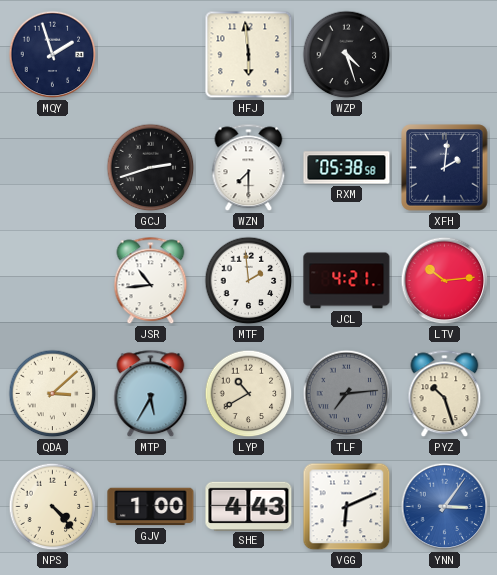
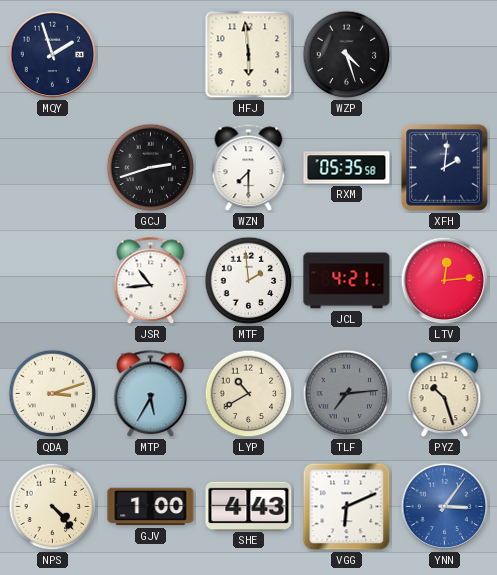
RXM: 05:38 -> 05:35
LTV: 10:14 -> 12:14
QDA: 3:08 -> 3:12
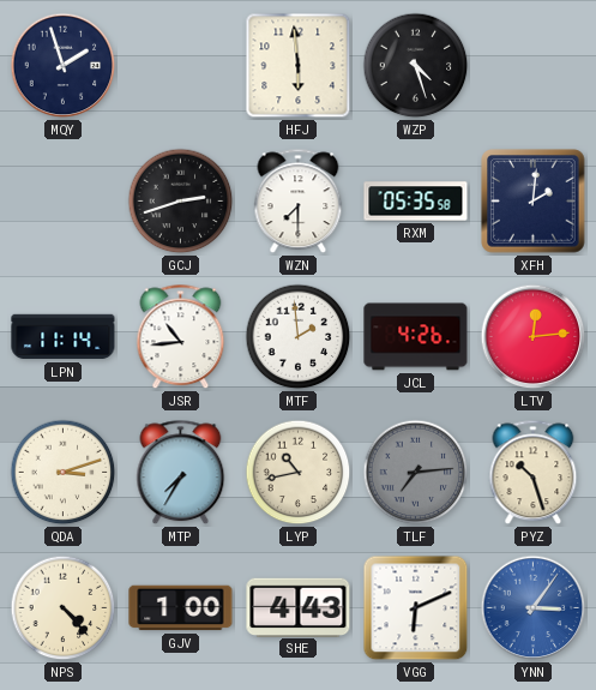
LPN: none -> 11:14
JCL: 4:21 -> 4:26
MTP: 5:35 -> 7:35
LYP: 10:40 -> 10:43
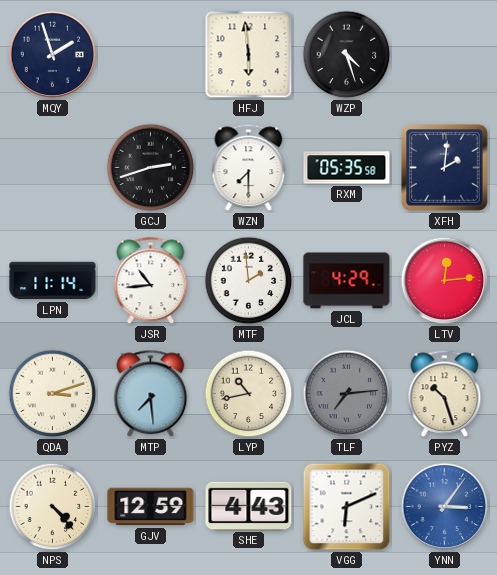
JCL: 4:26 -> 4:29
MTP: 7:35 -> 7:29
GJV: 1:00 -> 12:59
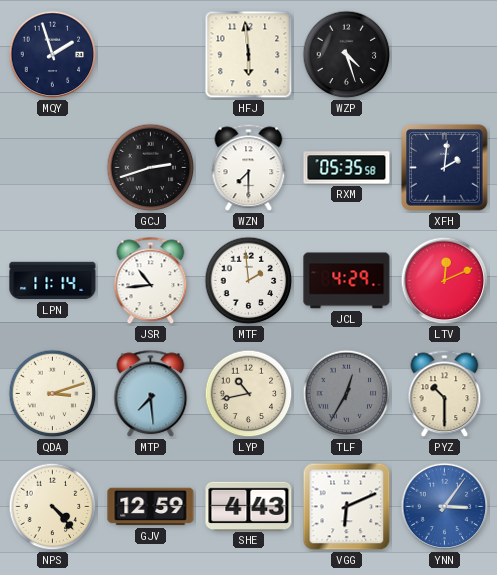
LTV: 12:14 -> 12:11
TLF: 7:14 -> 12:35
PYZ: 10:27 -> 10:30
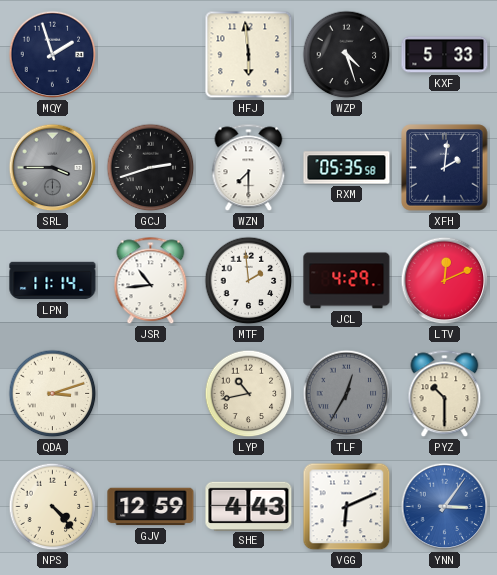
KXF: none -> 5:33
SRL: none -> 3:45
MTP: 7:29 -> none
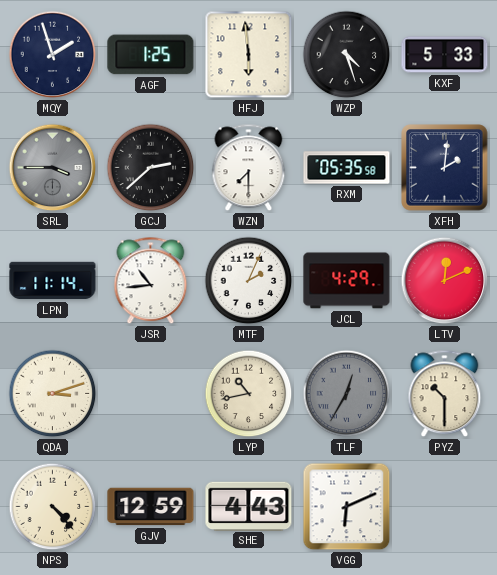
AGF: none -> 1:25
GCJ: 2:42 -> 2:38
MTF: 1:59 -> 2:04
YNN: 3:06 -> none
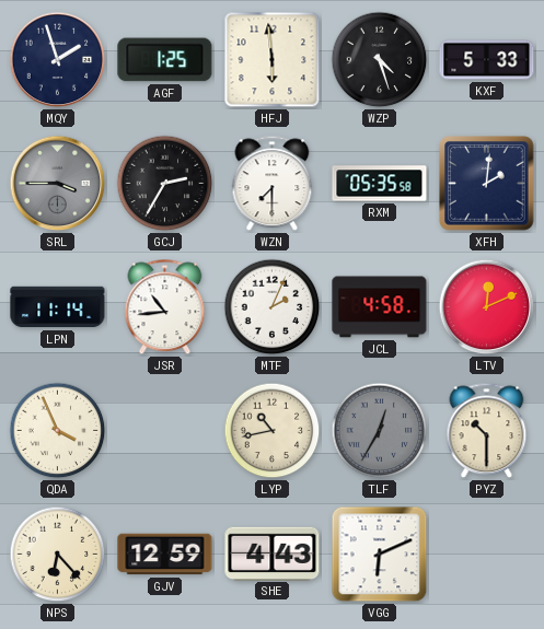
GCJ: 2:38 -> 2:35
JCL: 4:29 -> 4:58
QDA: 3:12 -> 3:56
NPS: 4:23 -> 6:23
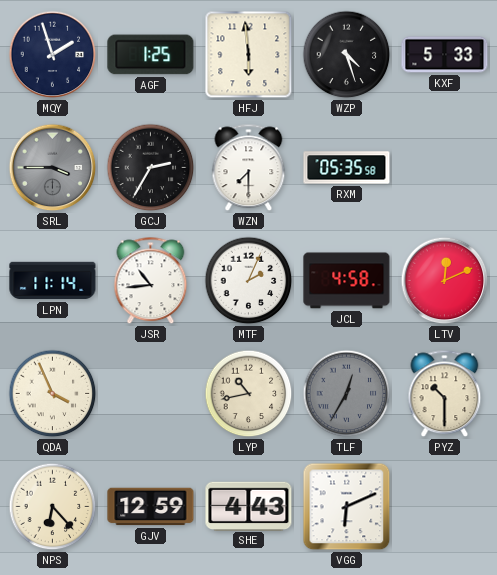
XFH: 2:01 -> none
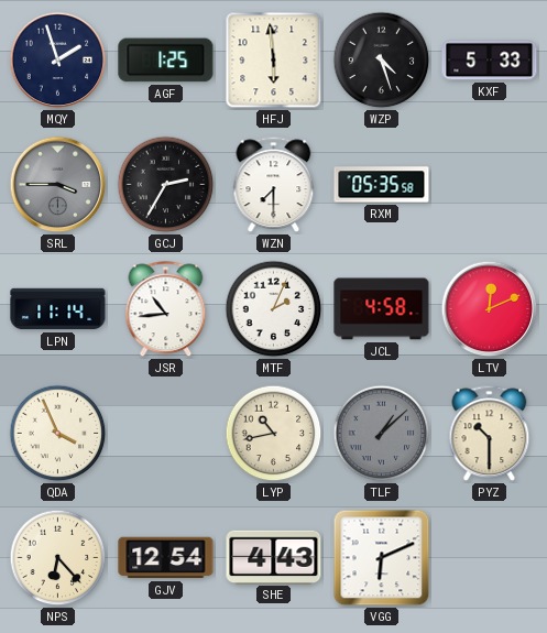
TLF: 12:35 -> 1:08
GJV: 12:59 -> 12:54
